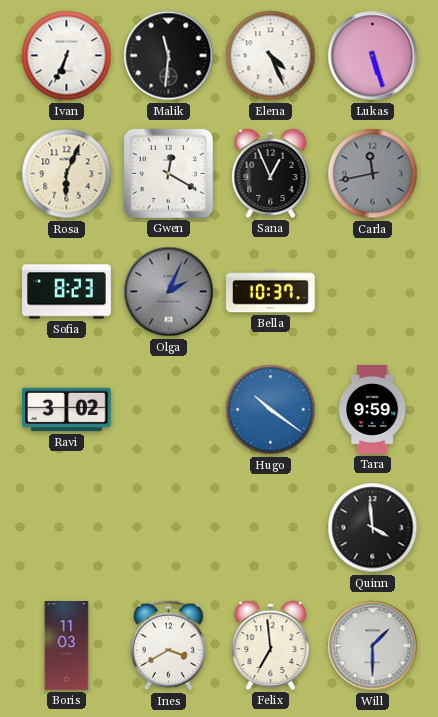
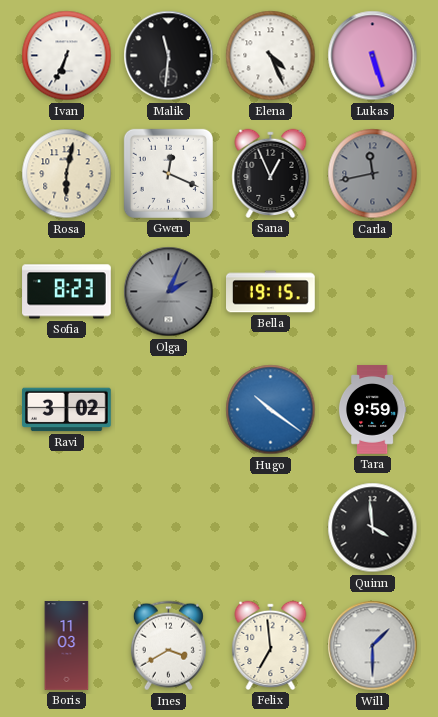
Rosa: 6:04 -> 6:02
Gwen: 12:20 -> 12:19
Bella: 10:37 -> 19:15
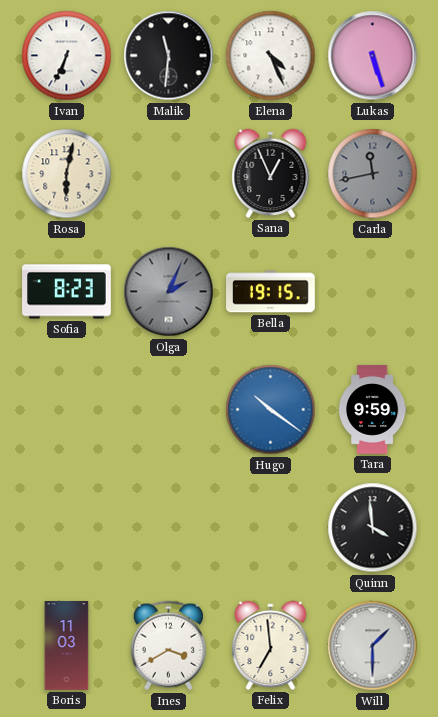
Gwen: 12:19 -> none
Ravi: 3:02 -> none
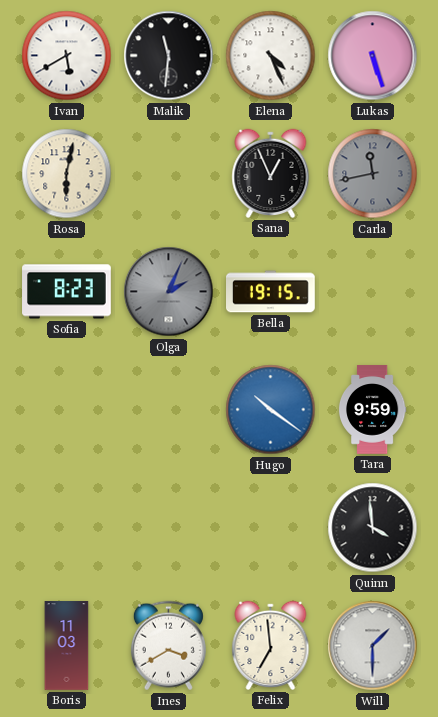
Ivan: 6:34 -> 5:40
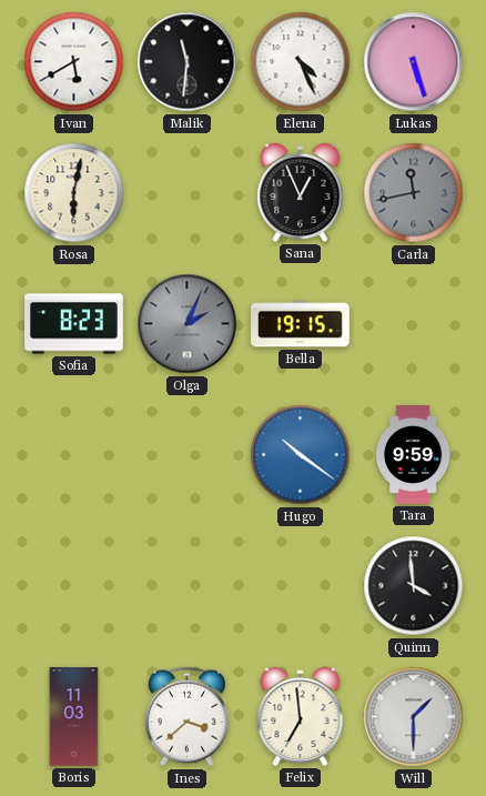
Ines: 3:40 -> 3:38
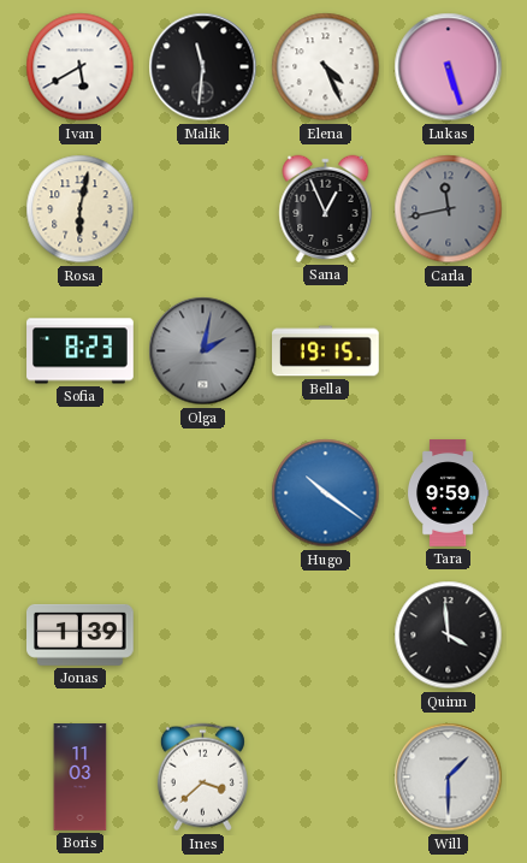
Olga: 2:04 -> 2:02
Jonas: none -> 1:39
Felix: 6:59 -> none
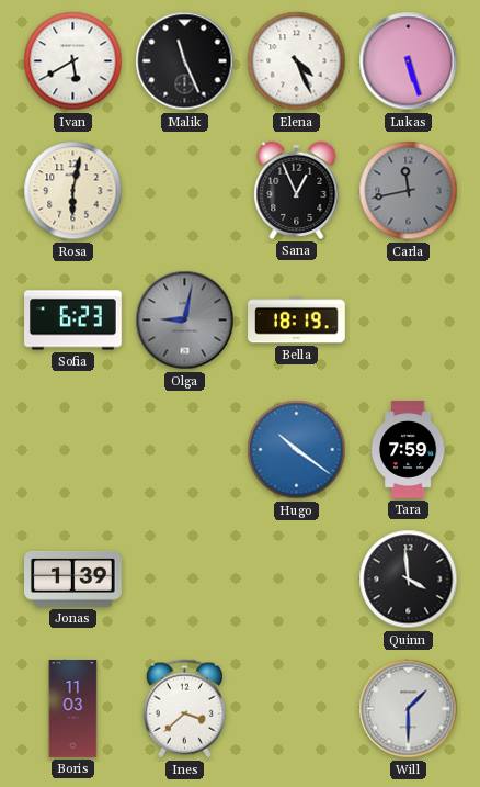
Malik: 11:31 -> 11:26
Sofia: 8:23 -> 6:23
Olga: 2:02 -> 9:02
Bella: 19:15 -> 18:19
Tara: 9:59 -> 7:59
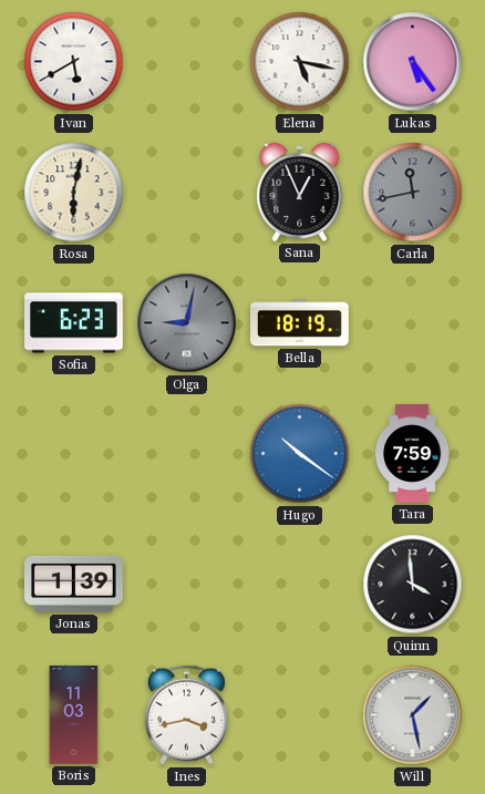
Malik: 11:26 -> none
Elena: 4:26 -> 5:17
Lukas: 5:27 -> 5:24
Ines: 3:38 -> 3:43
Will: 1:30 -> 1:28
